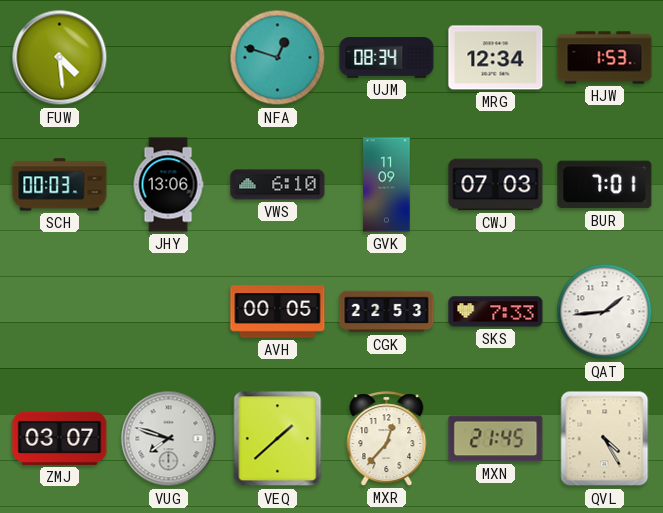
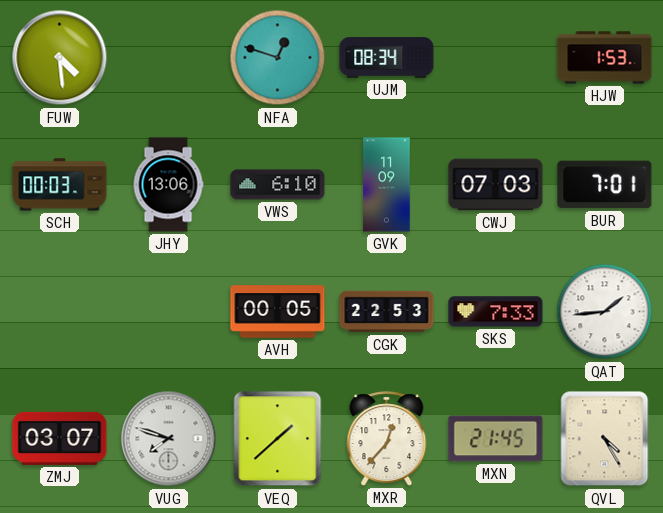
MRG: 12:34 -> none
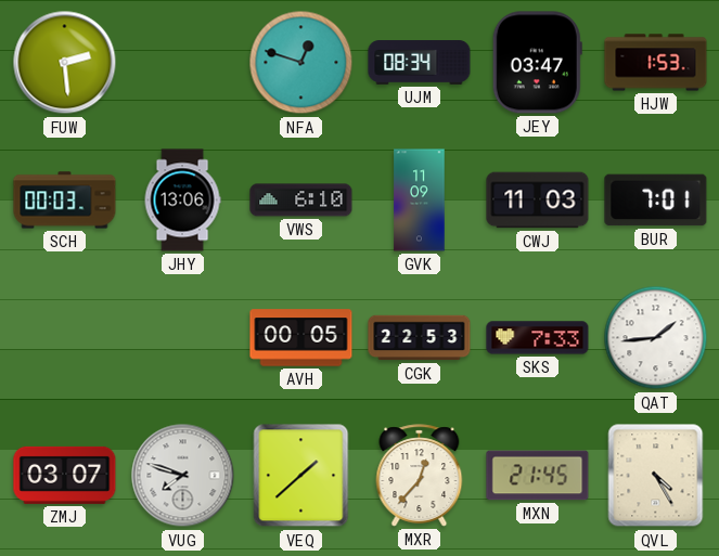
FUW: 4:29 -> 2:29
JEY: none -> 03:47
CWJ: 07:03 -> 11:03
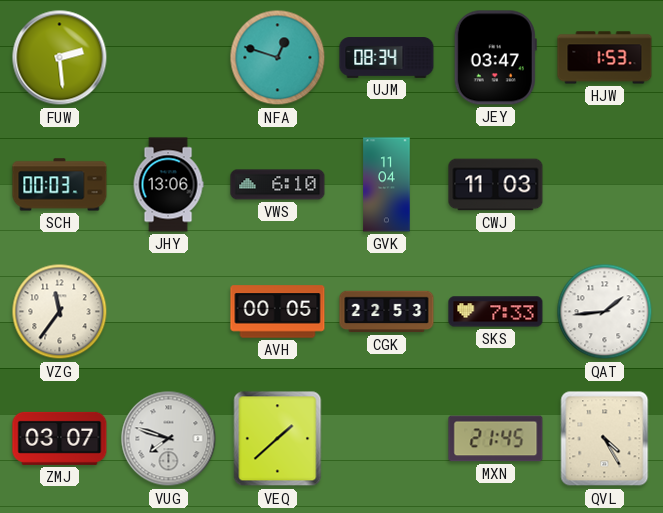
GVK: 11:09 -> 11:04
BUR: 7:01 -> none
VZG: none -> 11:36
MXR: 12:37 -> none
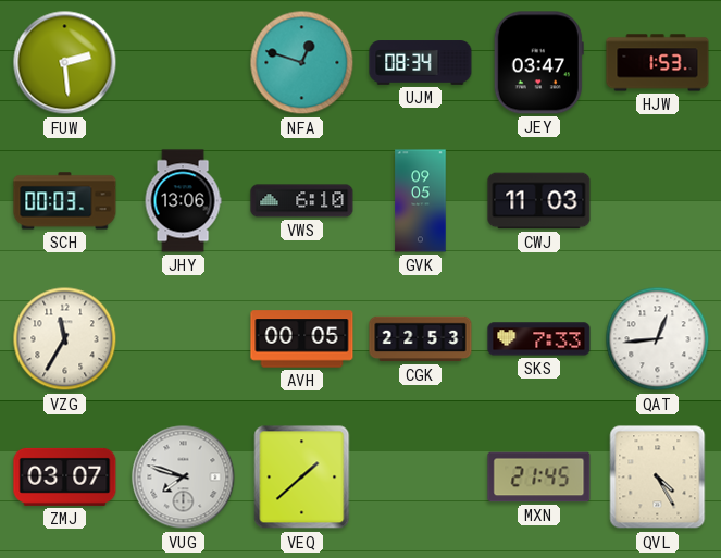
GVK: 11:04 -> 09:05
VZG: 11:36 -> 11:35
QAT: 1:44 -> 12:44
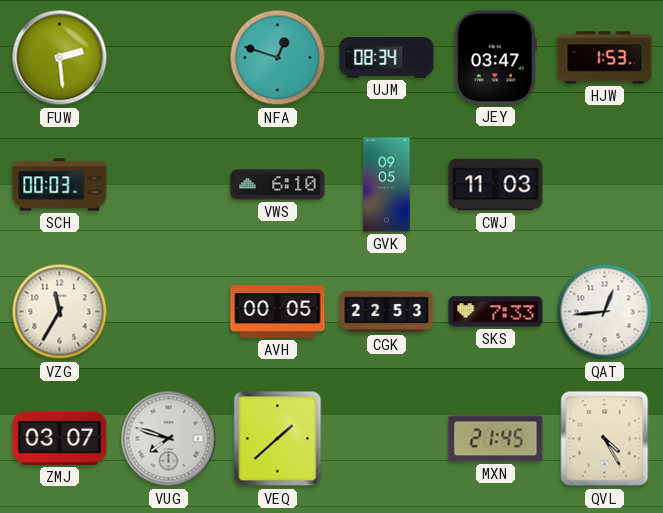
JHY: 13:06 -> none
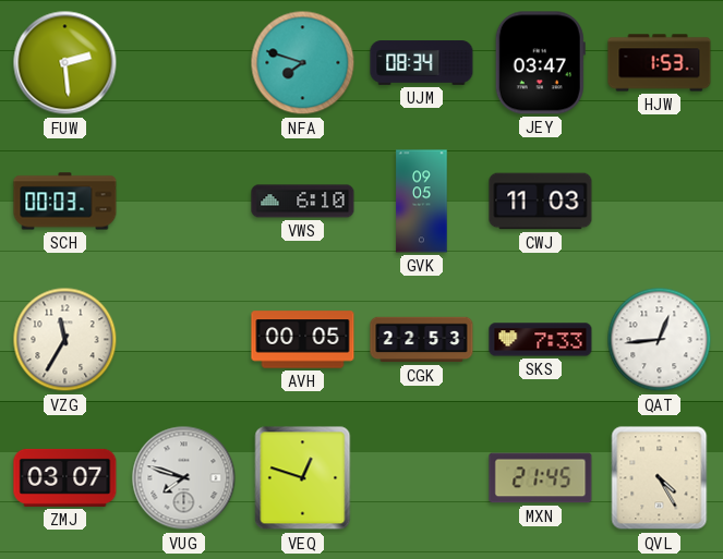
NFA: 12:48 -> 7:48
VEQ: 1:38 -> 12:48
